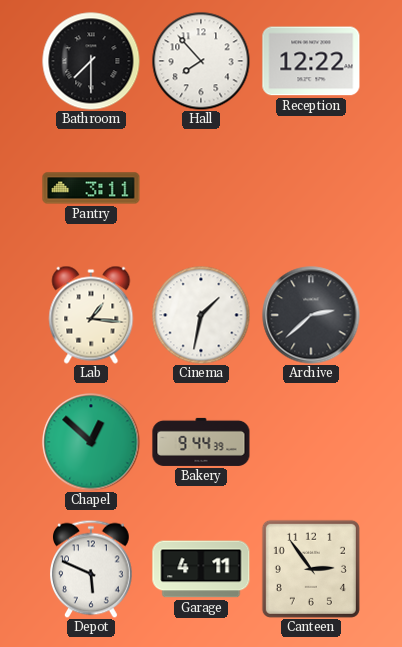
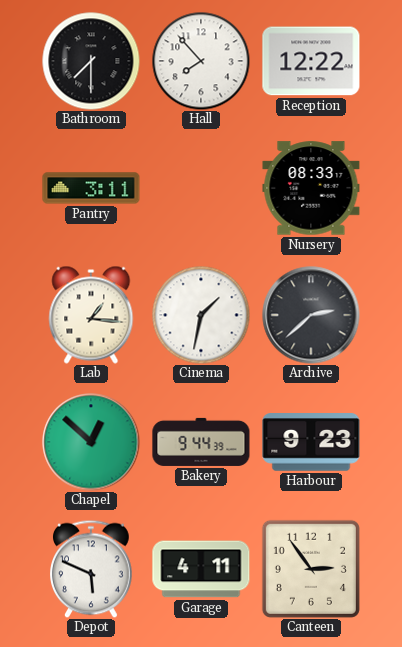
Nursery: none -> 08:33
Harbour: none -> 9:23
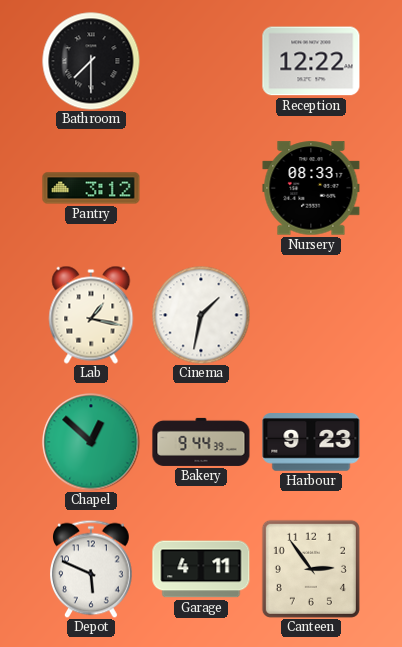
Hall: 7:53 -> none
Pantry: 3:11 -> 3:12
Lab: 1:16 -> 1:17
Archive: 2:38 -> none
